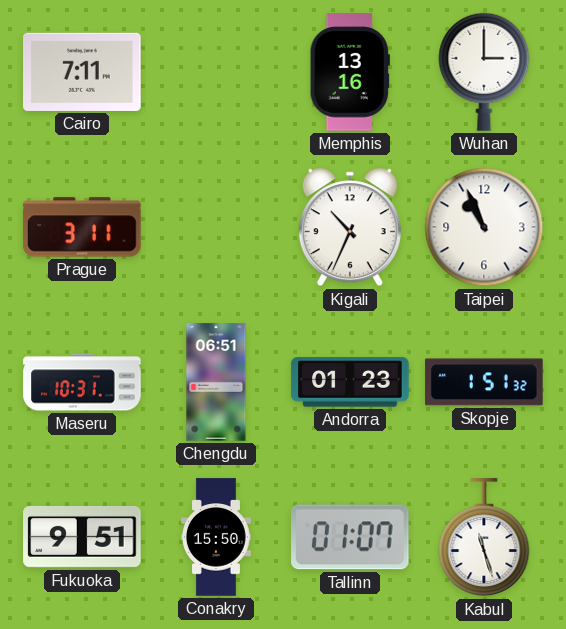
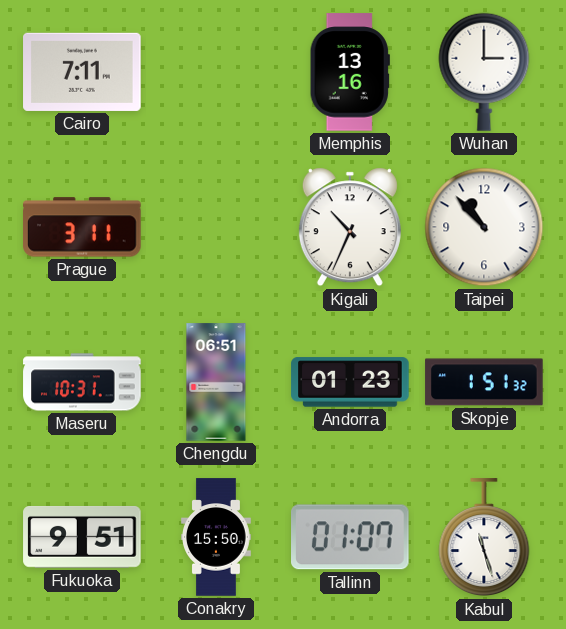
Taipei: 10:56 -> 10:53
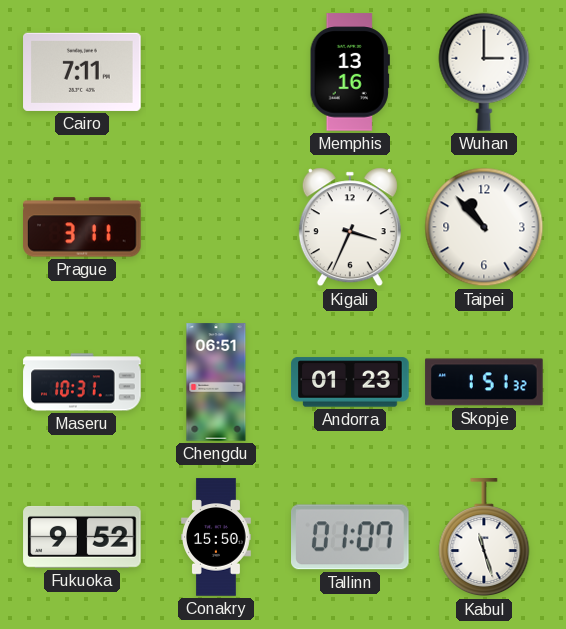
Kigali: 10:34 -> 3:34
Fukuoka: 9:51 -> 9:52
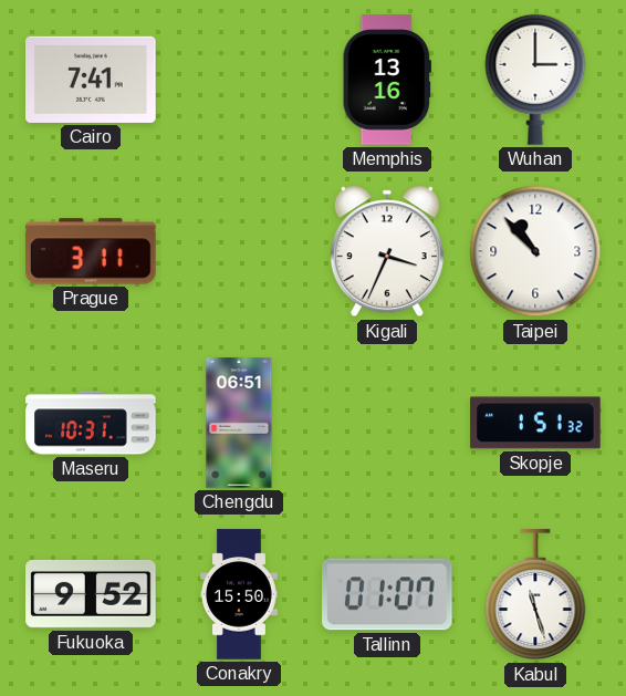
Cairo: 7:11 -> 7:41
Andorra: 01:23 -> none
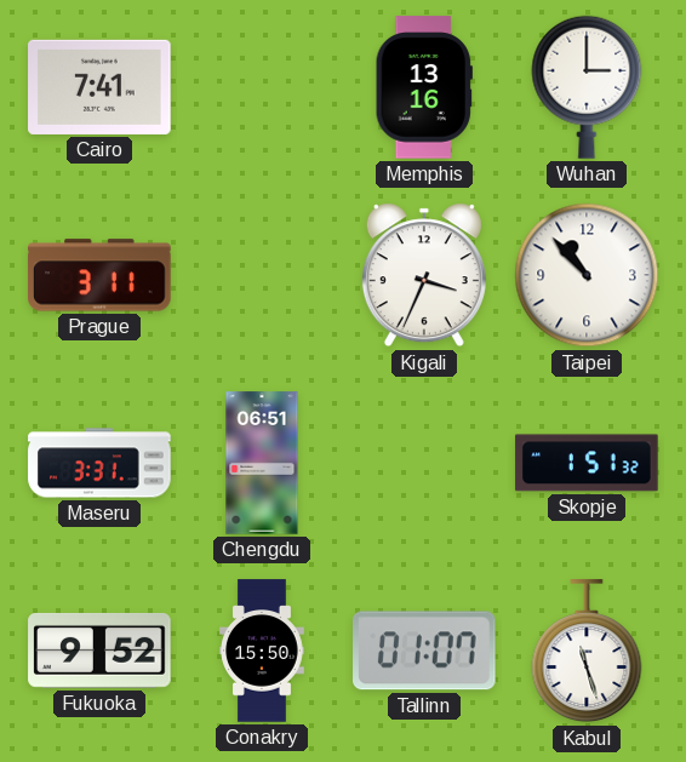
Maseru: 10:31 -> 3:31
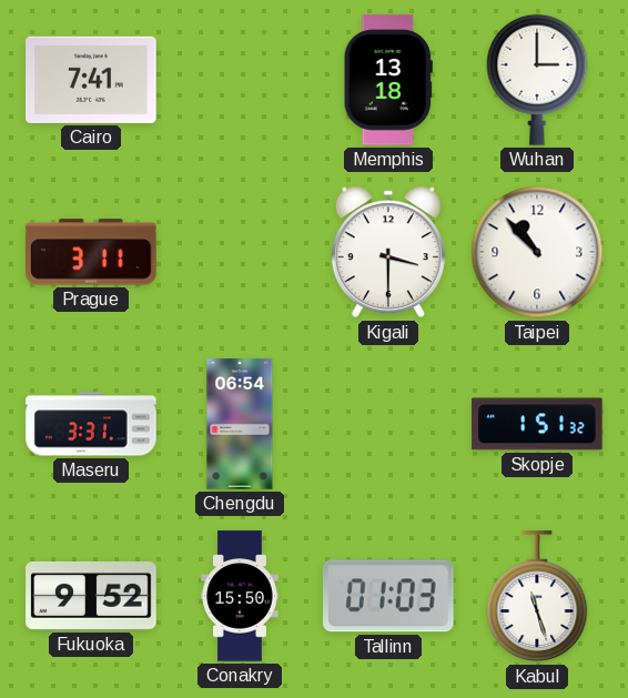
Memphis: 13:16 -> 13:18
Kigali: 3:34 -> 3:30
Chengdu: 06:51 -> 06:54
Tallinn: 01:07 -> 01:03
